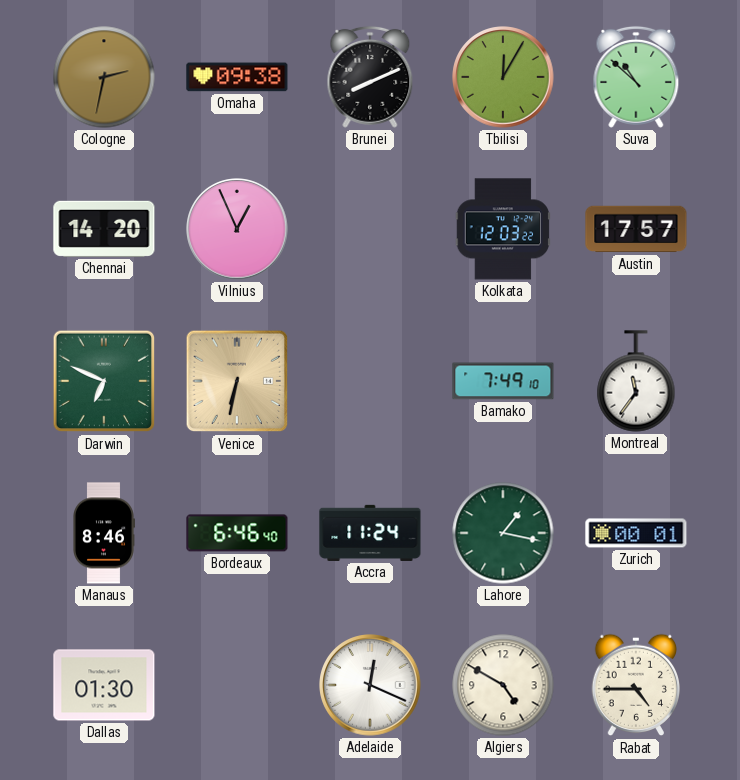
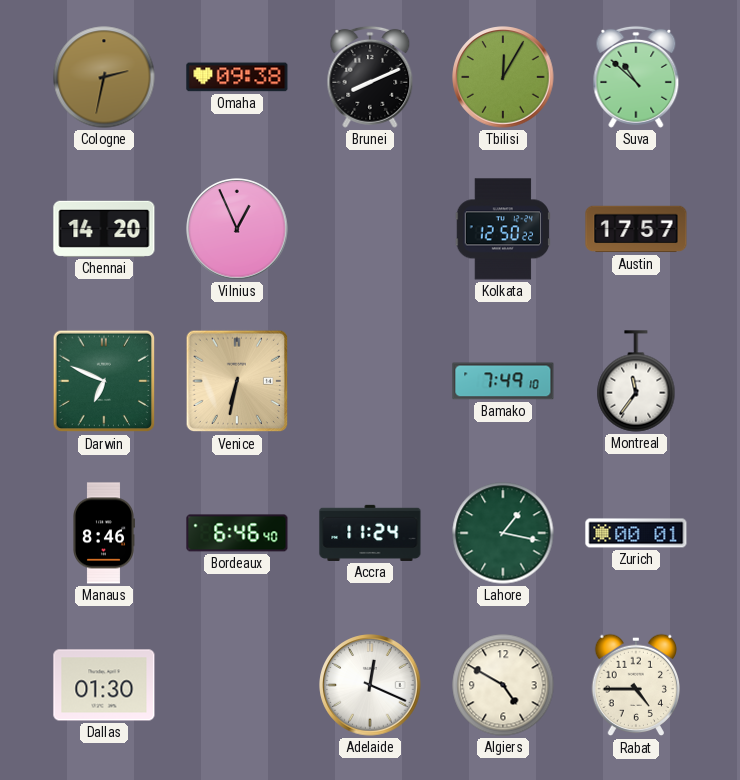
Kolkata: 12:03 -> 12:50
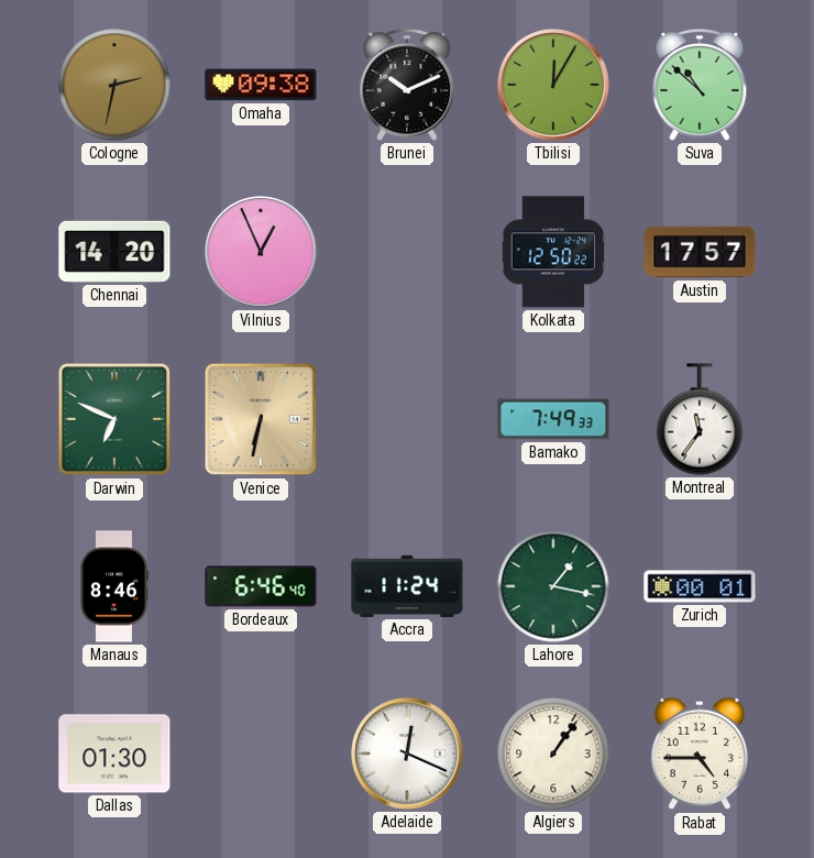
Brunei: 8:11 -> 10:11
Bamako: 7:49:10 -> 7:49:33
Algiers: 4:50 -> 1:06
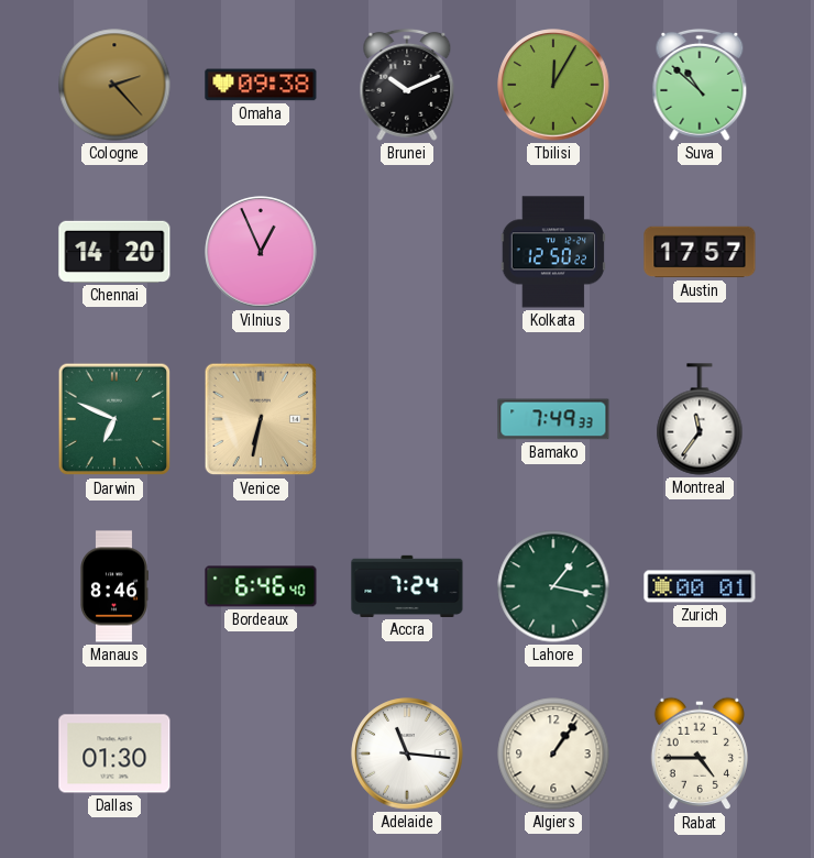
Cologne: 2:32 -> 2:23
Accra: 11:24 -> 7:24
Adelaide: 12:19 -> 11:16
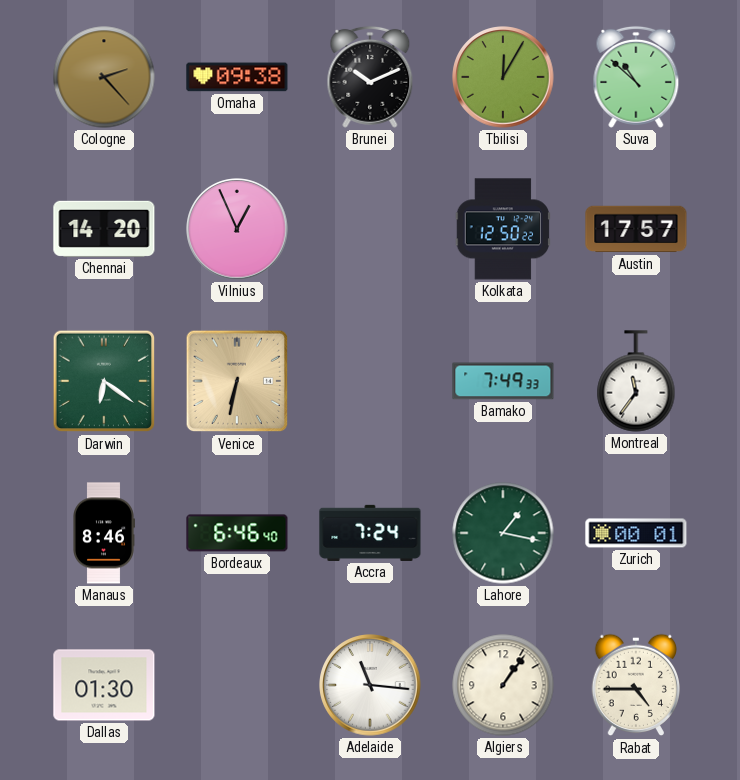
Darwin: 6:49 -> 6:21
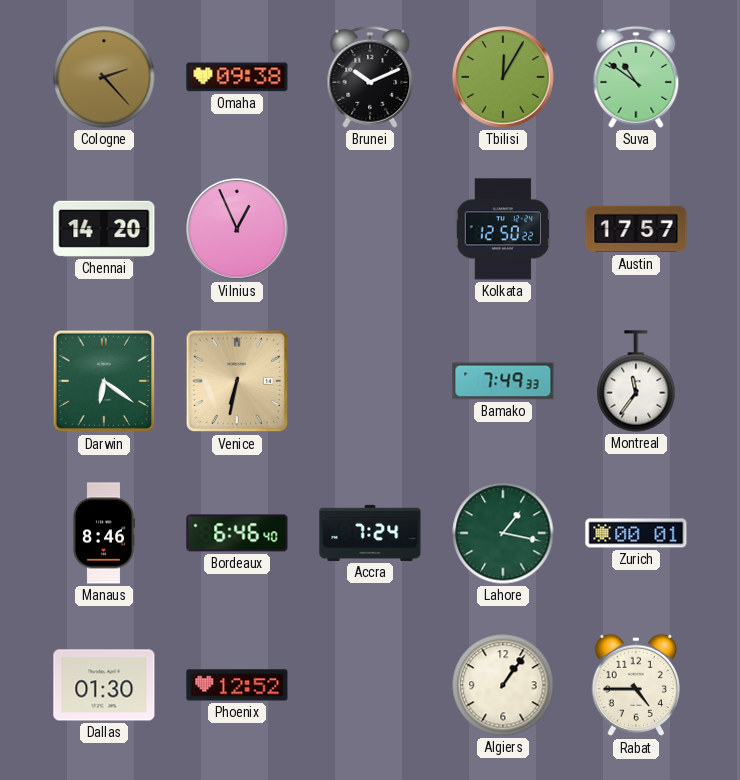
Suva: 10:52 -> 10:51
Phoenix: none -> 12:52
Adelaide: 11:16 -> none
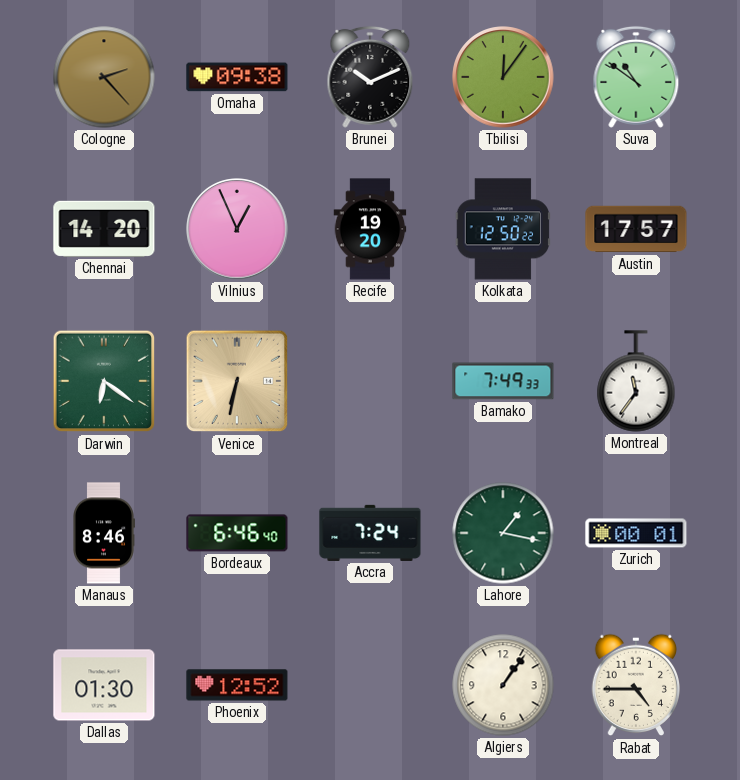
Tbilisi: 12:05 -> 12:06
Recife: none -> 19:20
